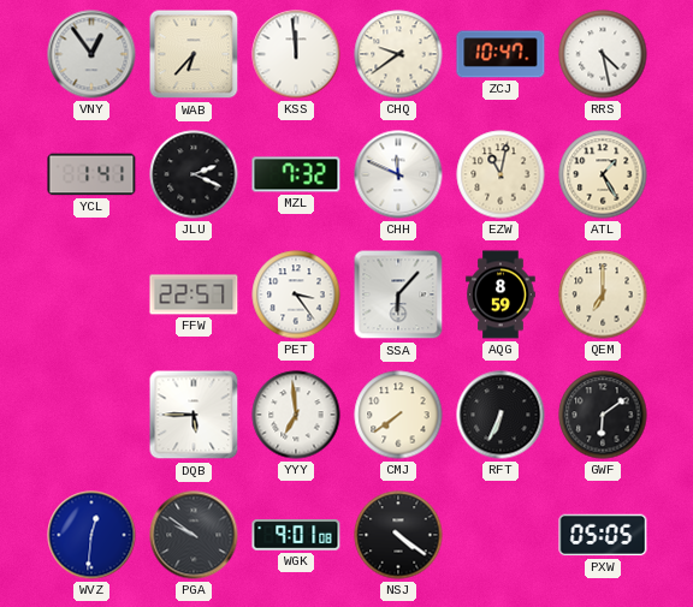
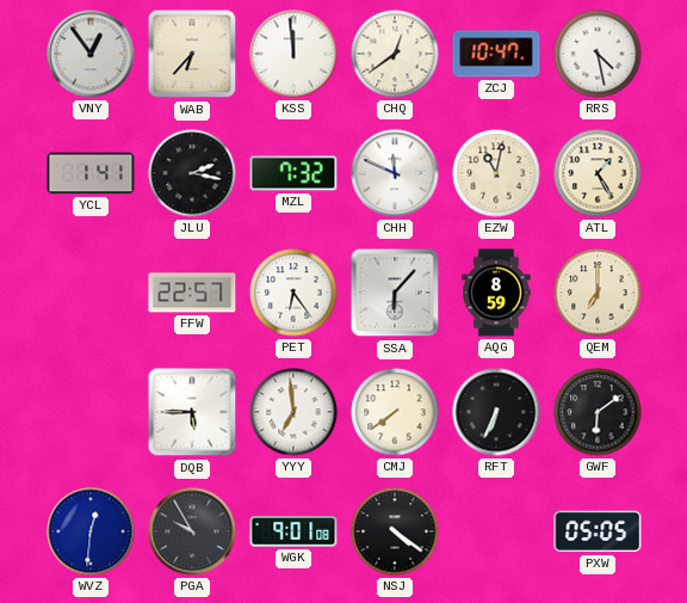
CHQ: 9:39 -> 12:39
JLU: 2:19 -> 2:17
PET: 3:24 -> 6:24
PGA: 9:51 -> 9:55
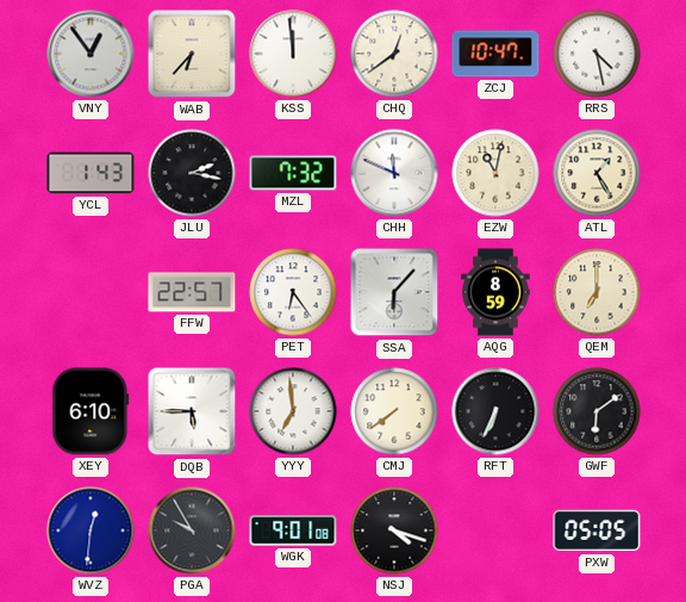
YCL: 1:41 -> 1:43
XEY: none -> 6:10
NSJ: 4:21 -> 4:18
